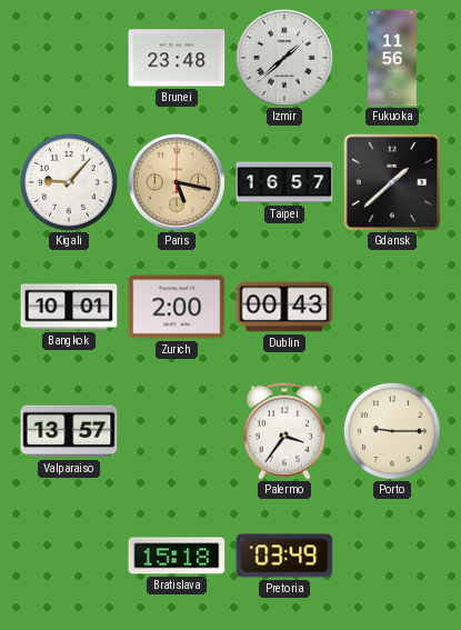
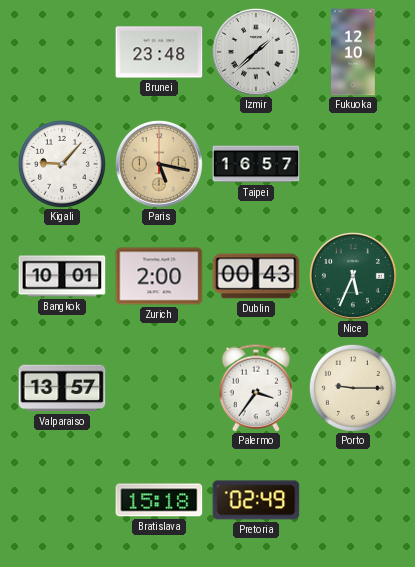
Fukuoka: 11:56 -> 12:10
Gdansk: 1:38 -> none
Nice: none -> 5:34
Pretoria: 03:49 -> 02:49
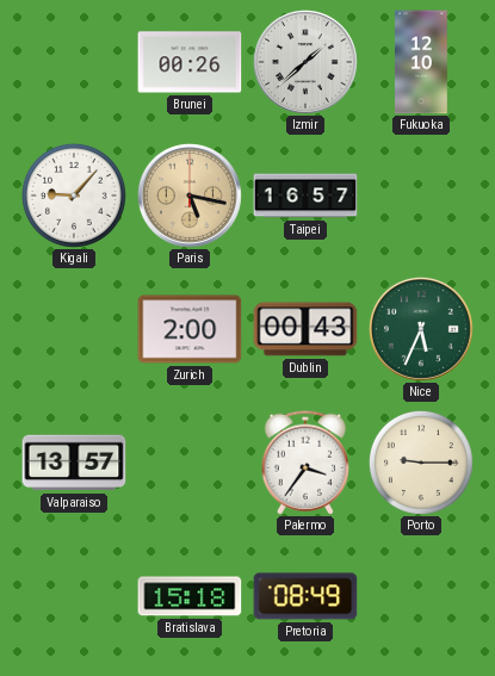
Brunei: 23:48 -> 00:26
Bangkok: 10:01 -> none
Pretoria: 02:49 -> 08:49
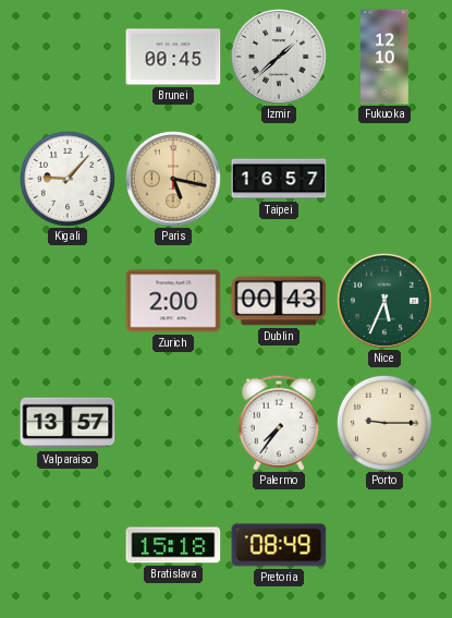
Brunei: 00:26 -> 00:45
Palermo: 3:36 -> 7:36
